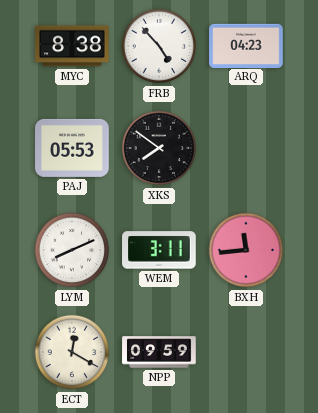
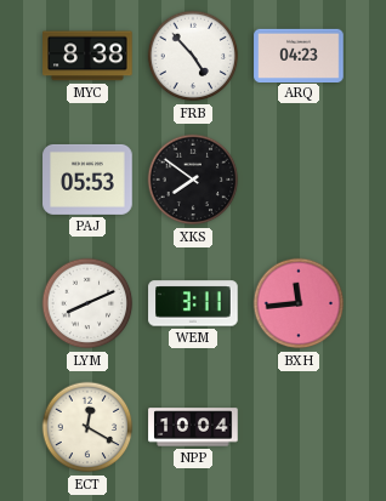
NPP: 09:59 -> 10:04
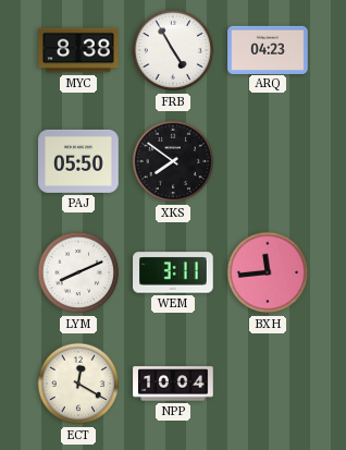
FRB: 4:53 -> 4:55
PAJ: 05:53 -> 05:50
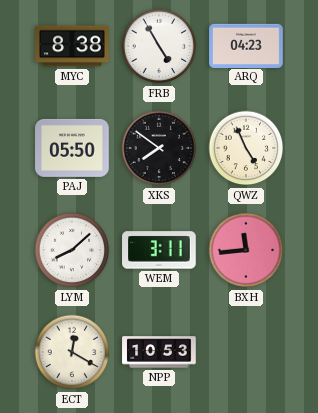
QWZ: none -> 4:56
LYM: 8:11 -> 8:08
NPP: 10:04 -> 10:53
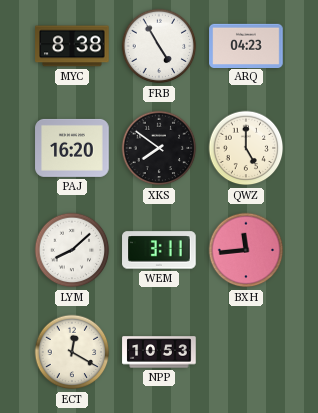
PAJ: 05:50 -> 16:20
QWZ: 4:56 -> 5:00
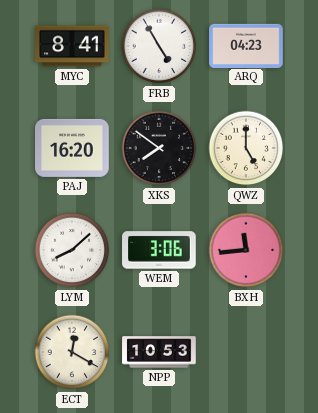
MYC: 8:38 -> 8:41
WEM: 3:11 -> 3:06
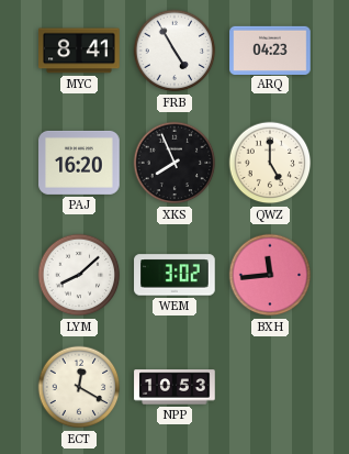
XKS: 7:51 -> 7:56
WEM: 3:06 -> 3:02
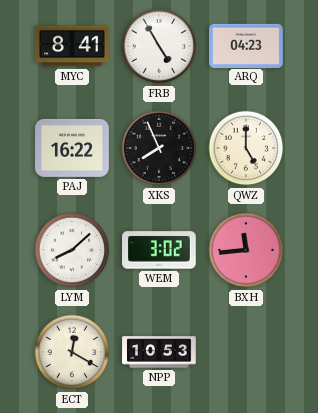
PAJ: 16:20 -> 16:22
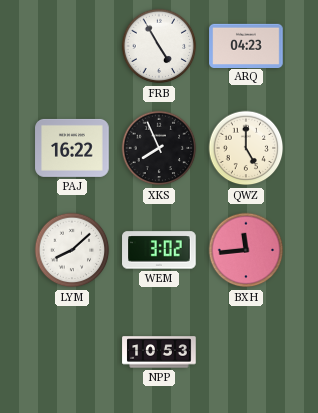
MYC: 8:41 -> none
ECT: 12:20 -> none
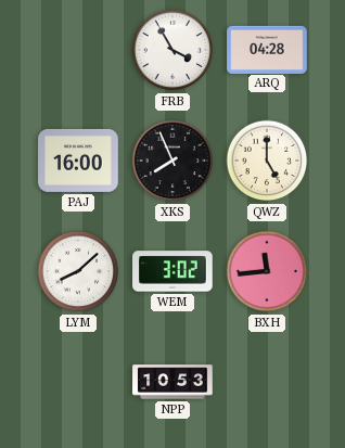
FRB: 4:55 -> 3:55
ARQ: 04:23 -> 04:28
PAJ: 16:22 -> 16:00
